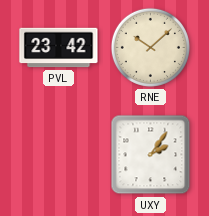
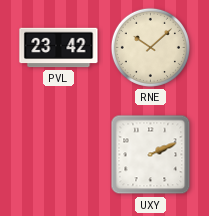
UXY: 2:06 -> 2:11
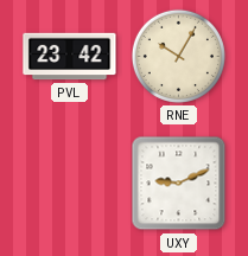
RNE: 10:08 -> 10:05
UXY: 2:11 -> 9:11
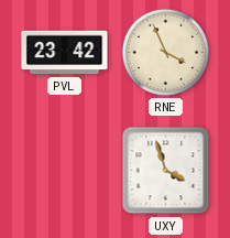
RNE: 10:05 -> 3:56
UXY: 9:11 -> 3:57
